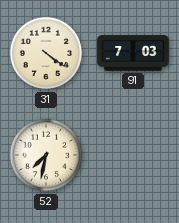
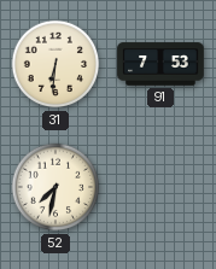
31: 4:21 -> 6:31
91: 7:03 -> 7:53
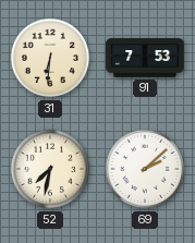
69: none -> 2:08
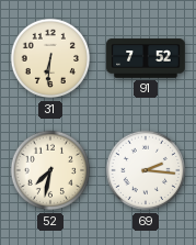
91: 7:53 -> 7:52
69: 2:08 -> 2:16
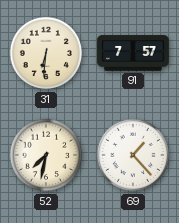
91: 7:52 -> 7:57
69: 2:16 -> 1:23
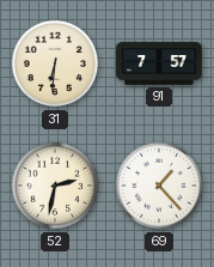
52: 7:32 -> 2:32
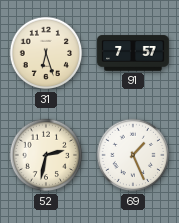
31: 6:31 -> 6:27
69: 1:23 -> 1:26
